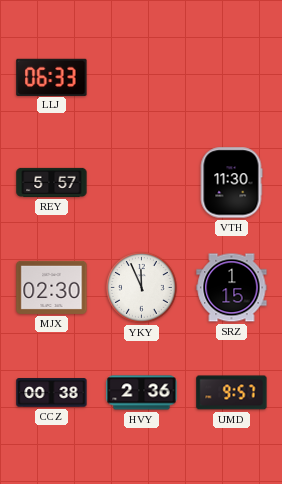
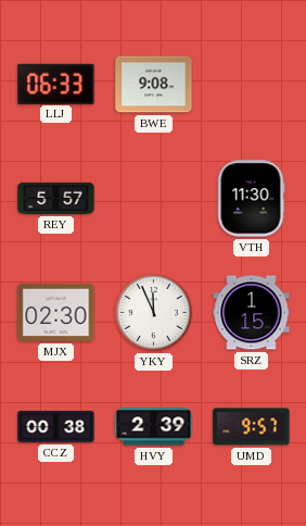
BWE: none -> 9:08
HVY: 2:36 -> 2:39
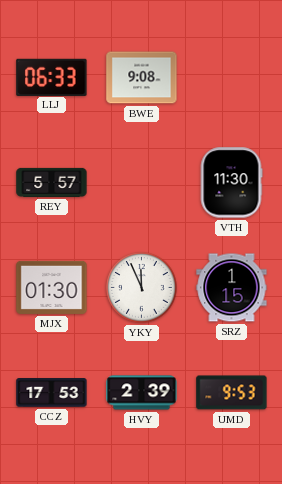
MJX: 02:30 -> 01:30
CCZ: 00:38 -> 17:53
UMD: 9:57 -> 9:53
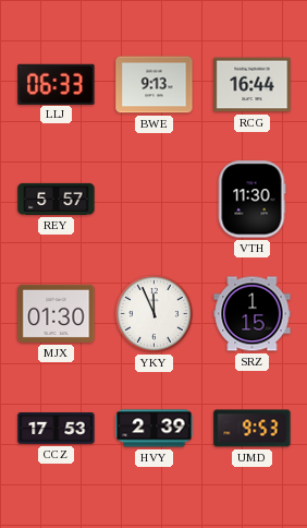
BWE: 9:08 -> 9:13
RCG: none -> 16:44
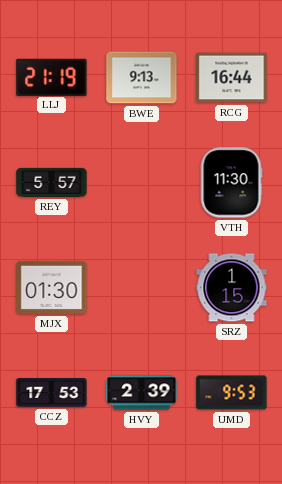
LLJ: 06:33 -> 21:19
YKY: 11:56 -> none
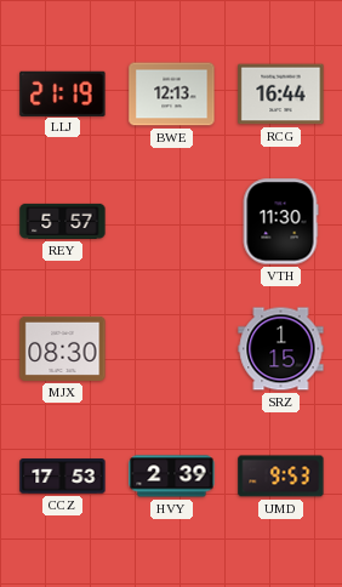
BWE: 9:13 -> 12:13
MJX: 01:30 -> 08:30
